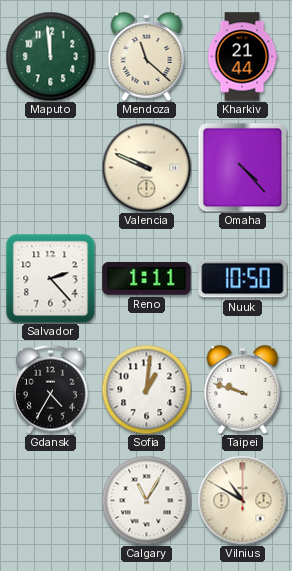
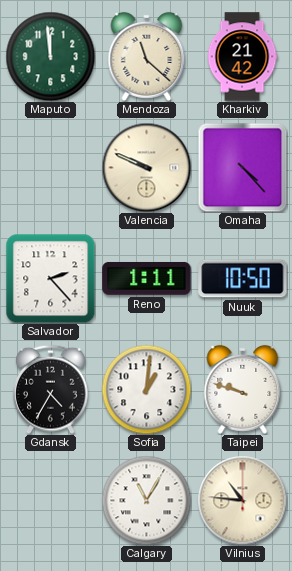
Kharkiv: 21:44 -> 21:42
Vilnius: 10:50 -> 10:46
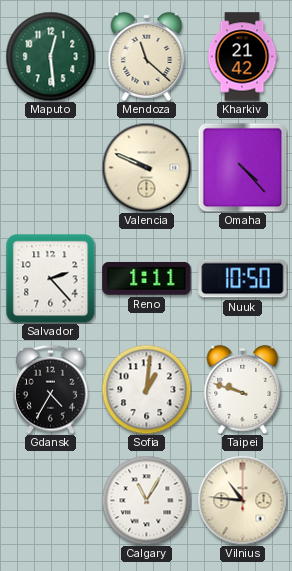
Maputo: 11:59 -> 12:29
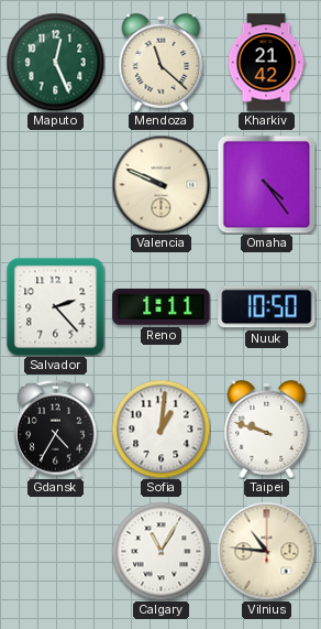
Maputo: 12:29 -> 12:26
Omaha: 4:23 -> 4:24
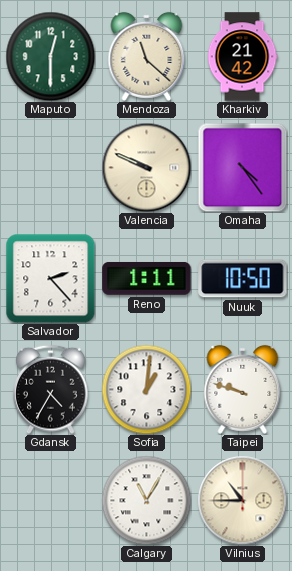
Maputo: 12:26 -> 12:30
Vilnius: 10:46 -> 10:45
